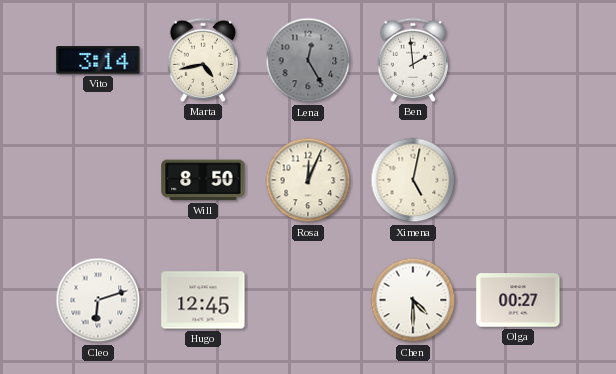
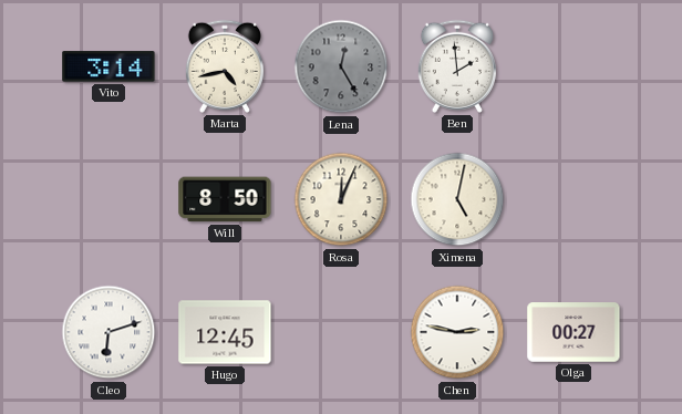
Chen: 4:30 -> 2:47
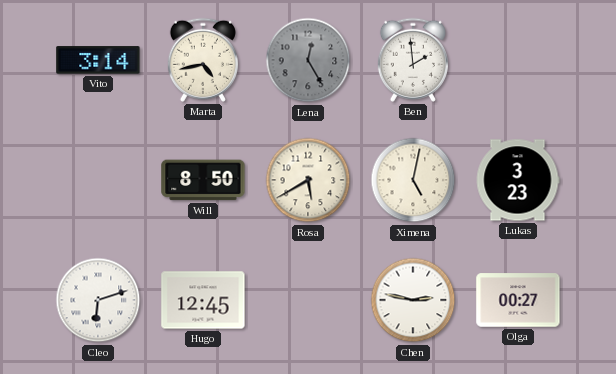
Rosa: 12:04 -> 5:40
Lukas: none -> 3:23
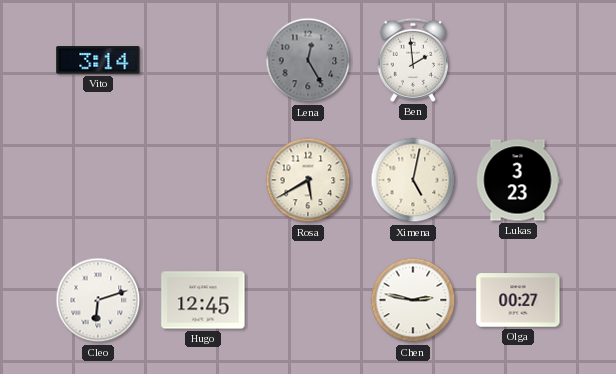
Marta: 4:43 -> none
Will: 8:50 -> none
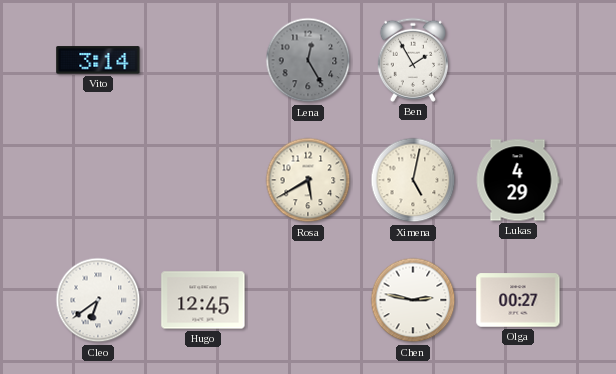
Ben: 1:59 -> 1:55
Lukas: 3:23 -> 4:29
Cleo: 6:12 -> 6:39
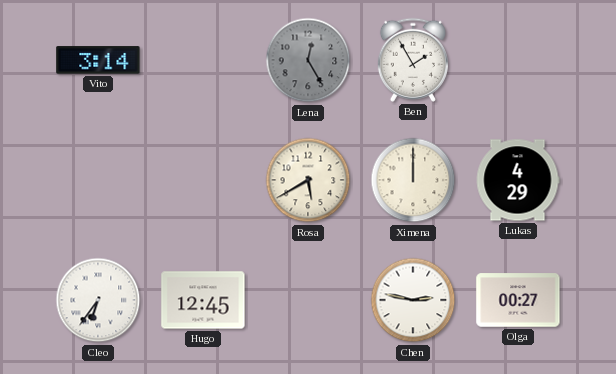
Ximena: 5:02 -> 12:00
Cleo: 6:39 -> 6:36
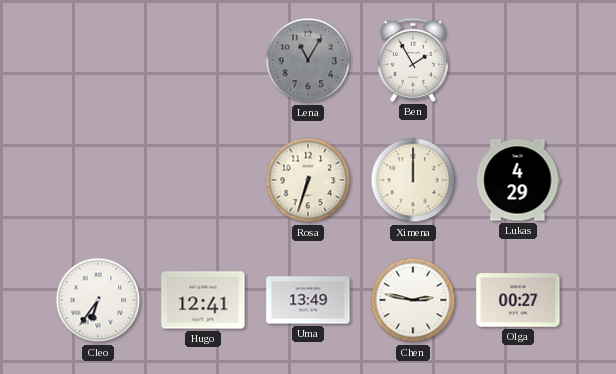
Vito: 3:14 -> none
Lena: 12:25 -> 11:05
Rosa: 5:40 -> 6:33
Hugo: 12:45 -> 12:41
Uma: none -> 13:49
